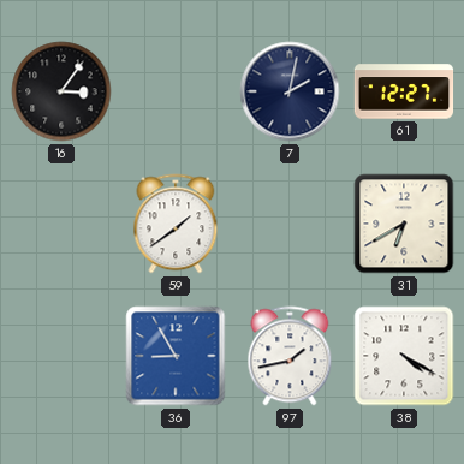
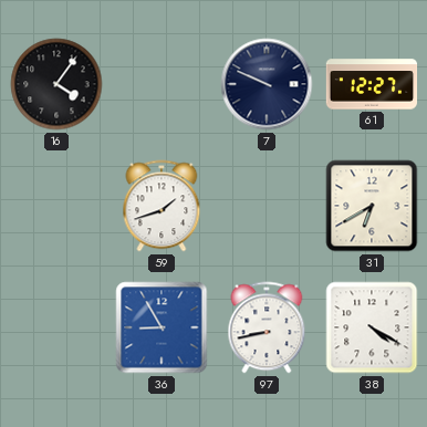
16: 3:06 -> 4:06
7: 2:02 -> 9:49
59: 1:39 -> 1:42
97: 1:43 -> 8:43
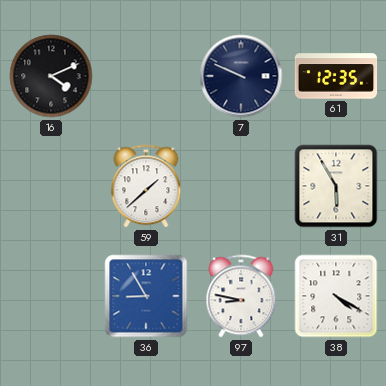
16: 4:06 -> 4:11
61: 12:27 -> 12:35
59: 1:42 -> 1:38
31: 6:40 -> 5:55
97: 8:43 -> 8:47
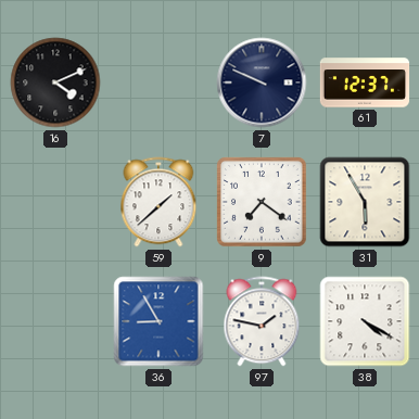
61: 12:35 -> 12:37
9: none -> 7:21
97: 8:47 -> 1:47
